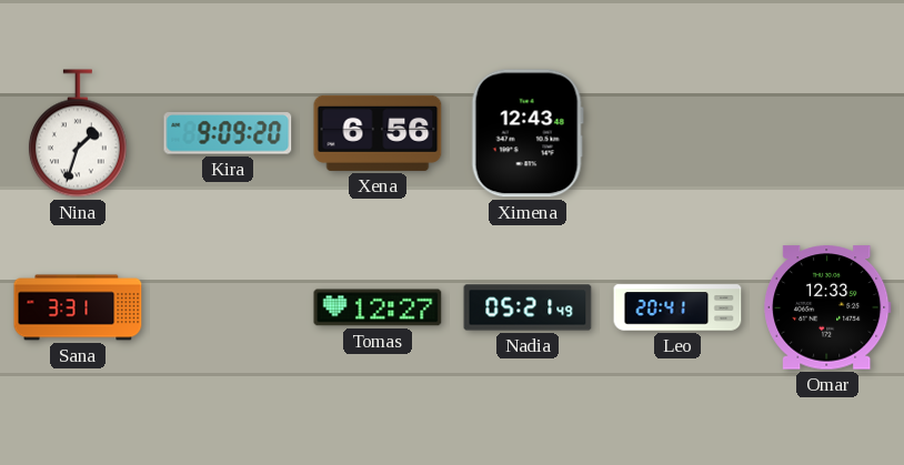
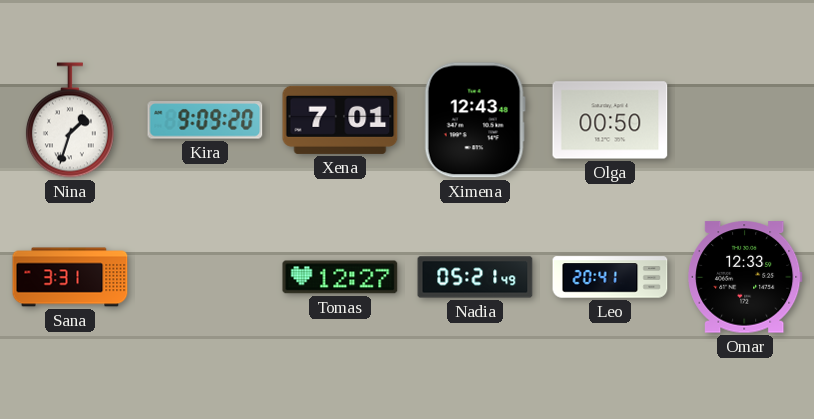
Xena: 6:56 -> 7:01
Olga: none -> 00:50
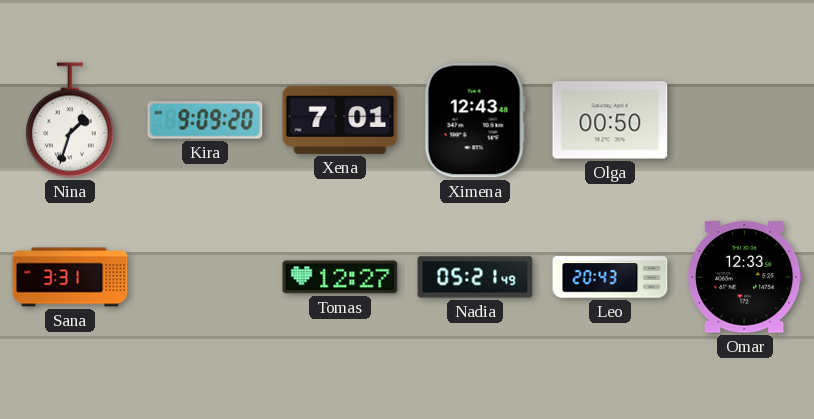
Leo: 20:41 -> 20:43
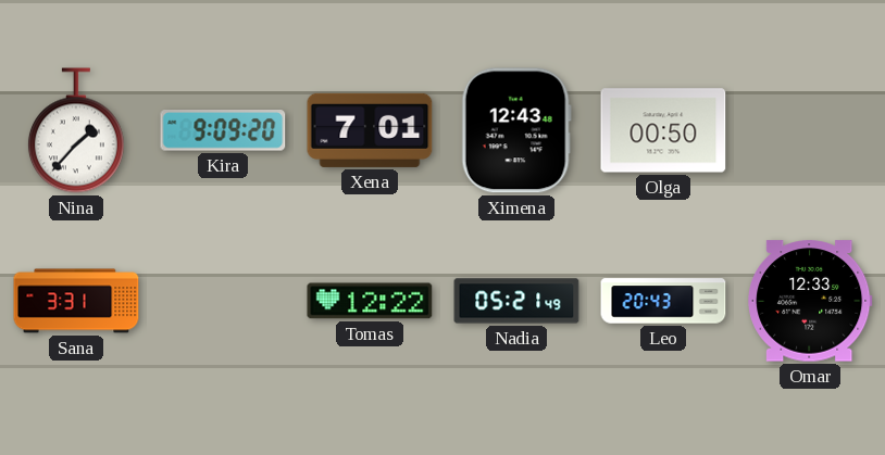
Nina: 1:33 -> 1:37
Tomas: 12:27 -> 12:22
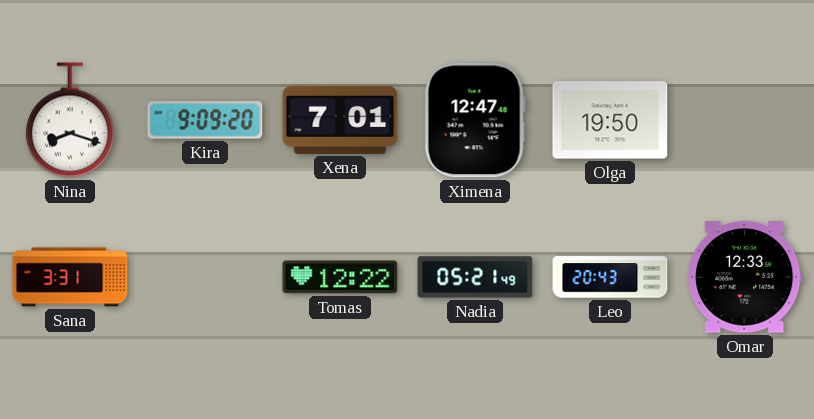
Nina: 1:37 -> 8:18
Ximena: 12:43 -> 12:47
Olga: 00:50 -> 19:50
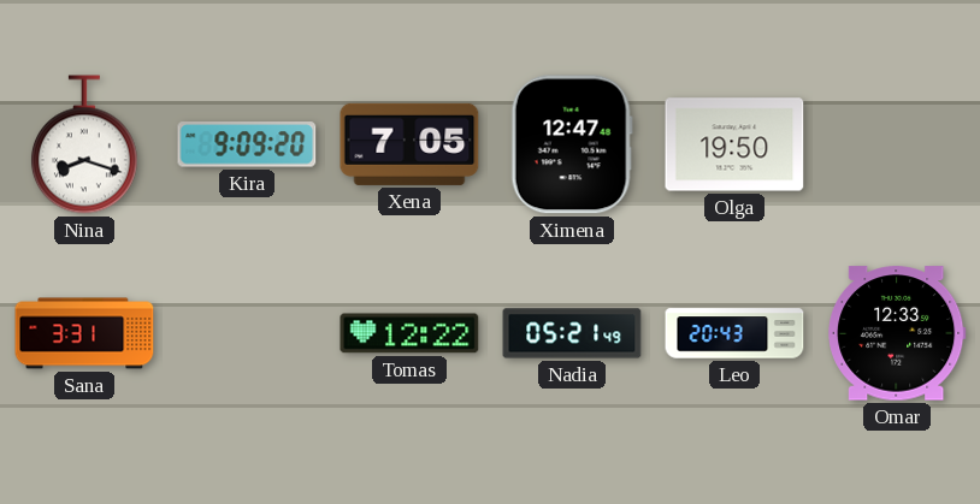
Xena: 7:01 -> 7:05
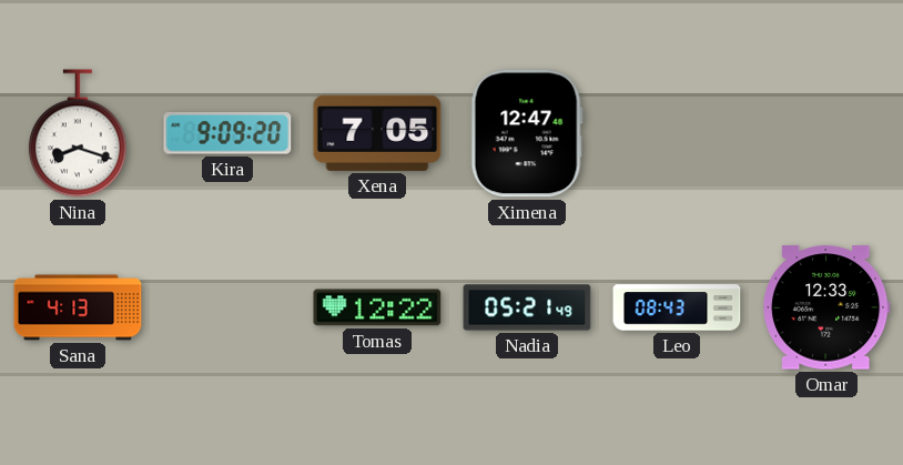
Olga: 19:50 -> none
Sana: 3:31 -> 4:13
Leo: 20:43 -> 08:43
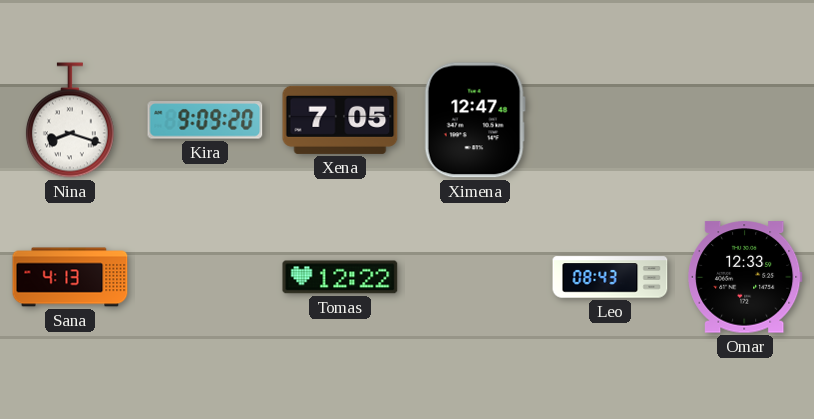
Nadia: 05:21 -> none
